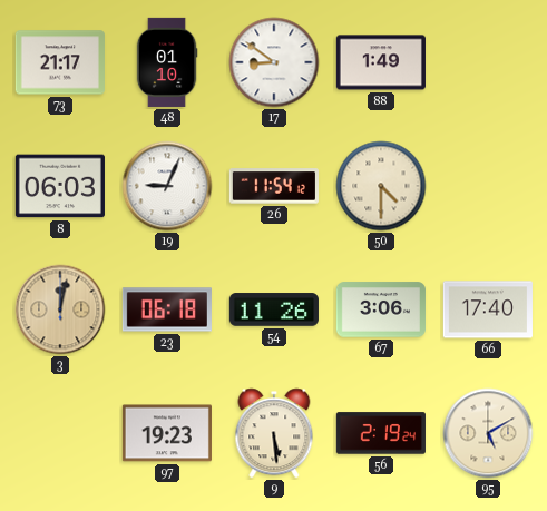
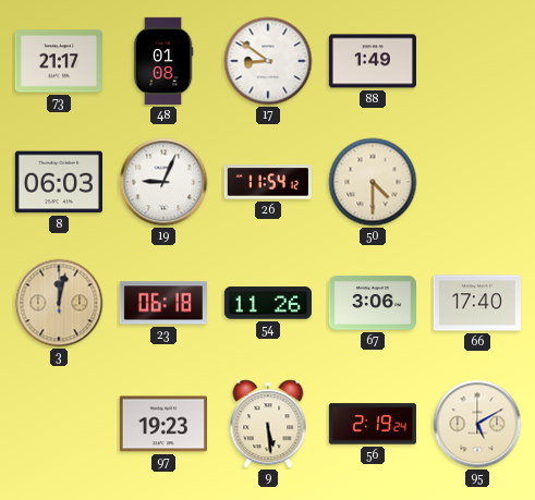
48: 01:10 -> 01:08
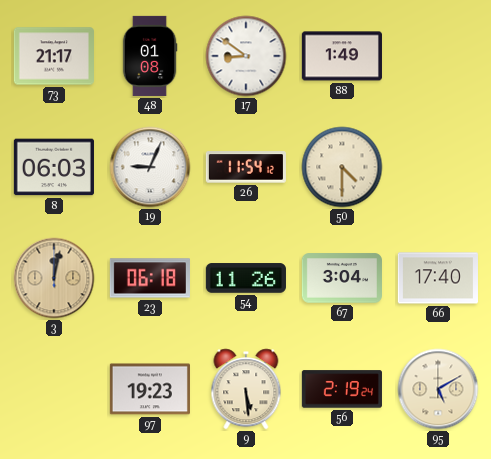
67: 3:06 -> 3:04
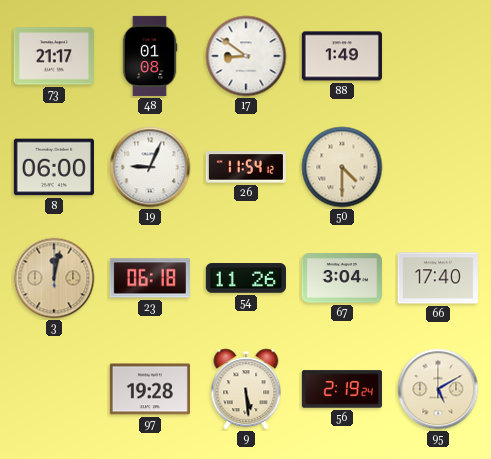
8: 06:03 -> 06:00
97: 19:23 -> 19:28
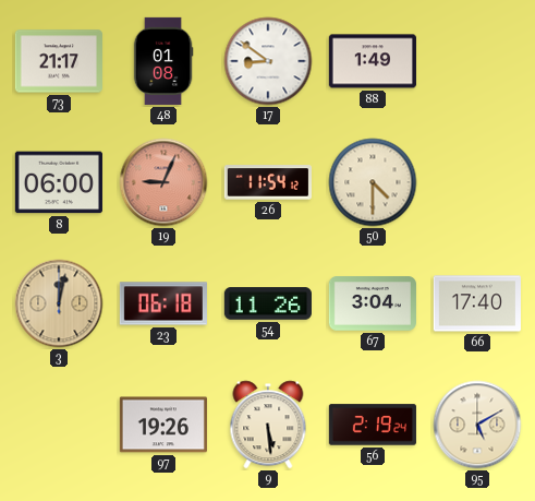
19 dial: white -> salmon
97: 19:28 -> 19:26
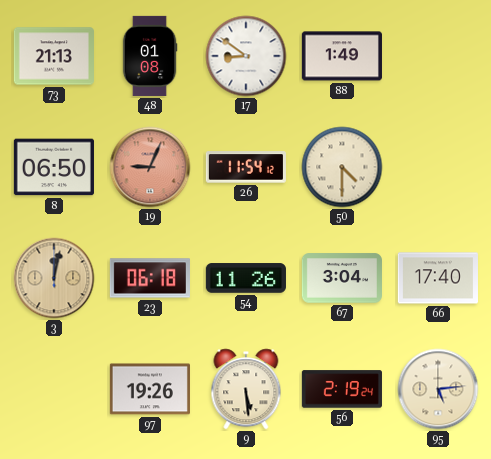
73: 21:17 -> 21:13
8: 06:00 -> 06:50
95: 5:10 -> 5:14
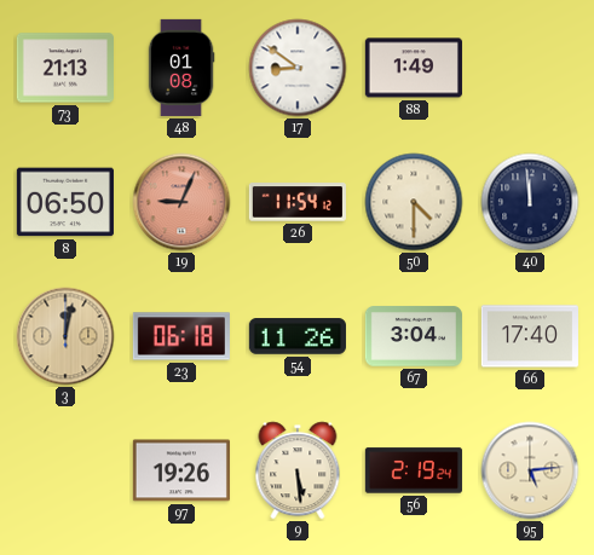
40: none -> 11:59
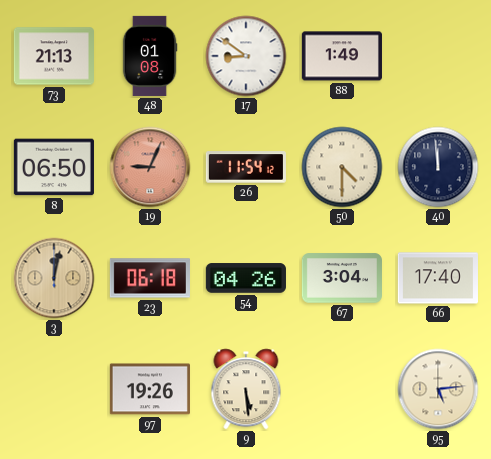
54: 11:26 -> 04:26
56: 2:19 -> none
